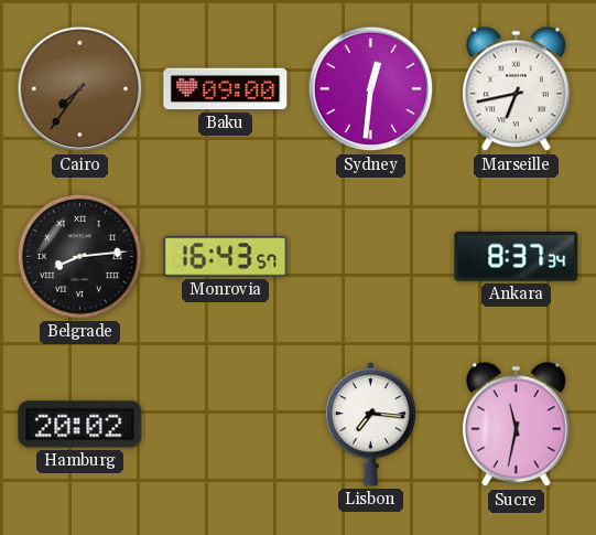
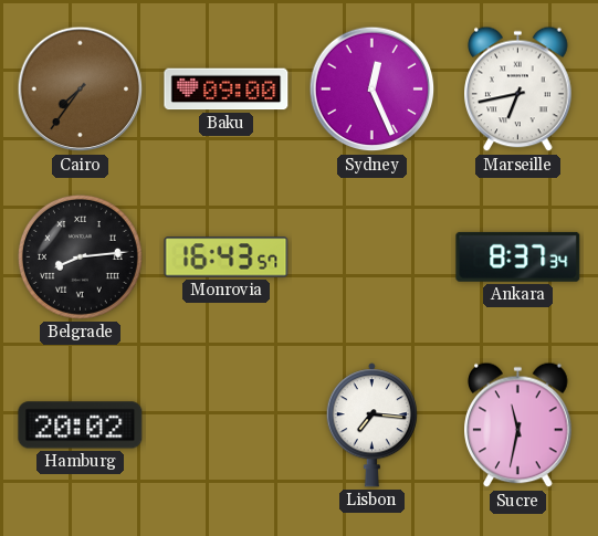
Sydney: 12:31 -> 12:26
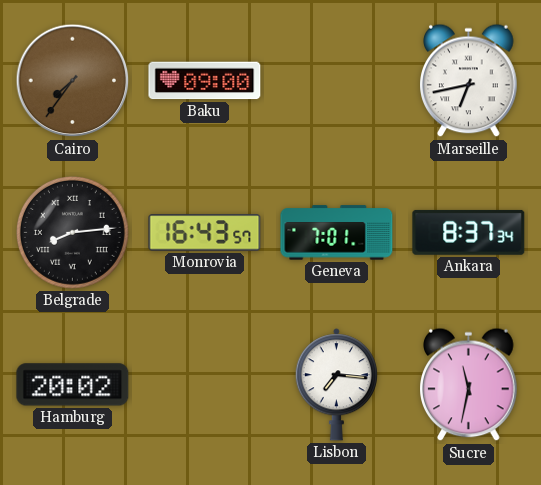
Sydney: 12:26 -> none
Geneva: none -> 7:01
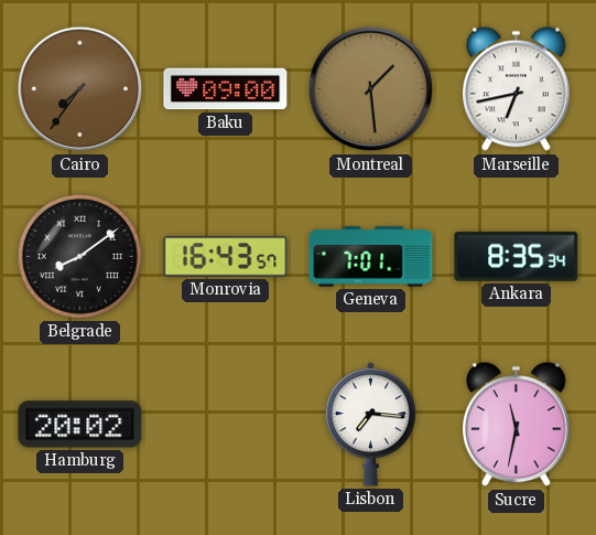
Montreal: none -> 1:29
Belgrade: 8:14 -> 8:09
Ankara: 8:37 -> 8:35
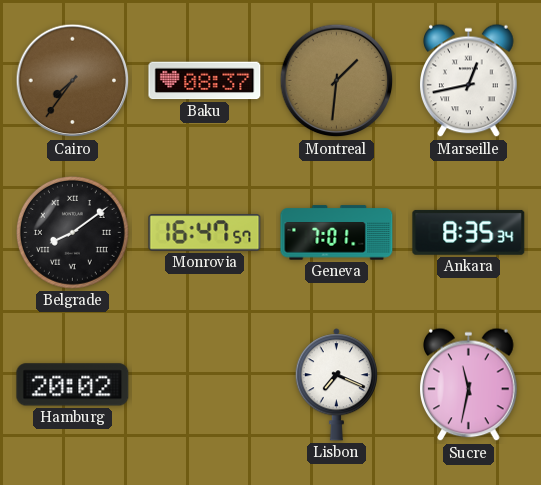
Baku: 09:00 -> 08:37
Montreal: 1:29 -> 1:31
Marseille: 6:43 -> 12:43
Monrovia: 16:43 -> 16:47
Lisbon: 7:16 -> 7:19
